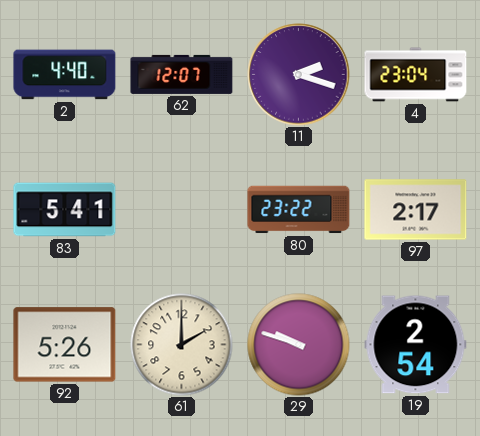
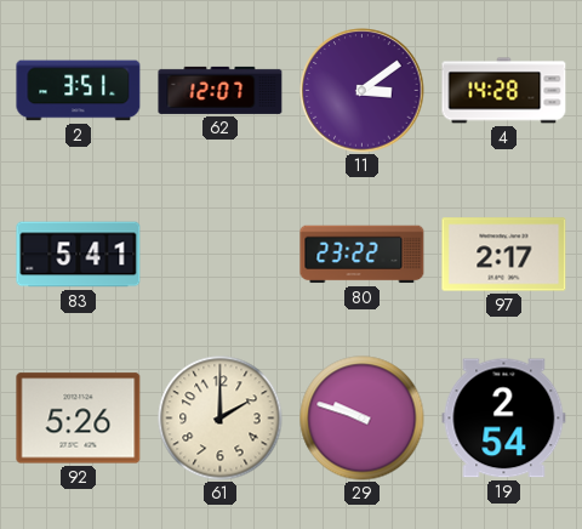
2: 4:40 -> 3:51
11: 2:18 -> 3:09
4: 23:04 -> 14:28
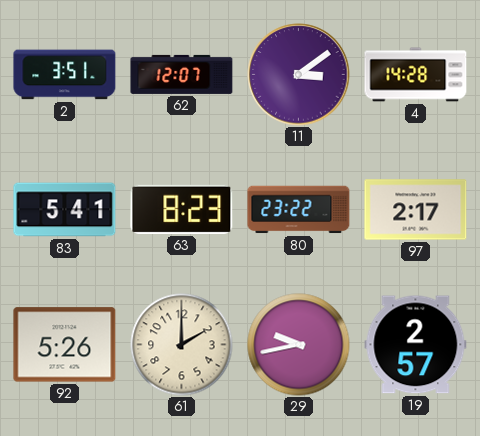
63: none -> 8:23
29: 9:48 -> 9:43
19: 2:54 -> 2:57
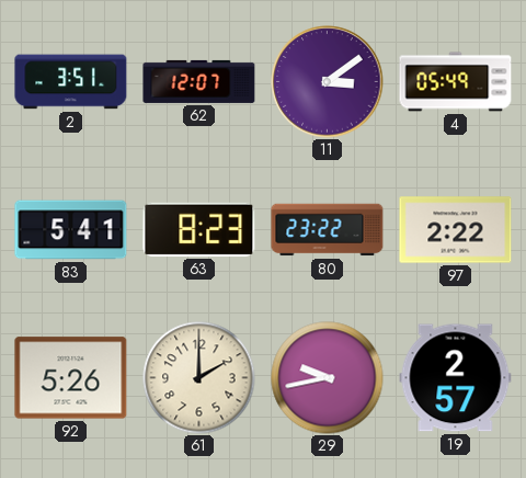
4: 14:28 -> 05:49
97: 2:17 -> 2:22
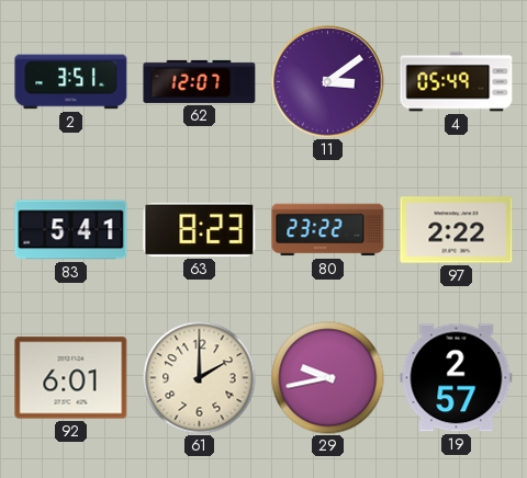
92: 5:26 -> 6:01
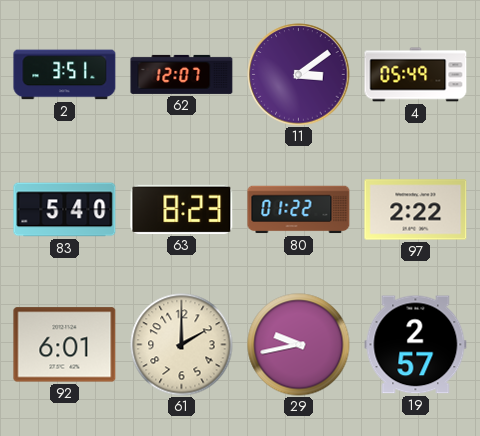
83: 5:41 -> 5:40
80: 23:22 -> 01:22
